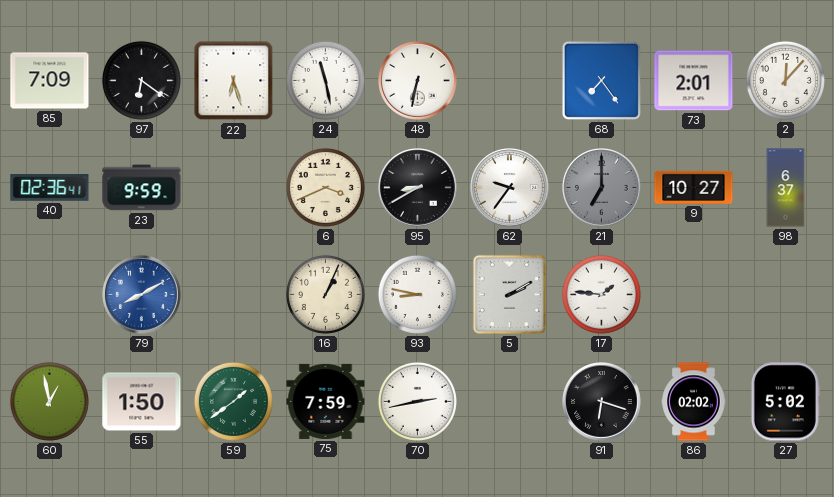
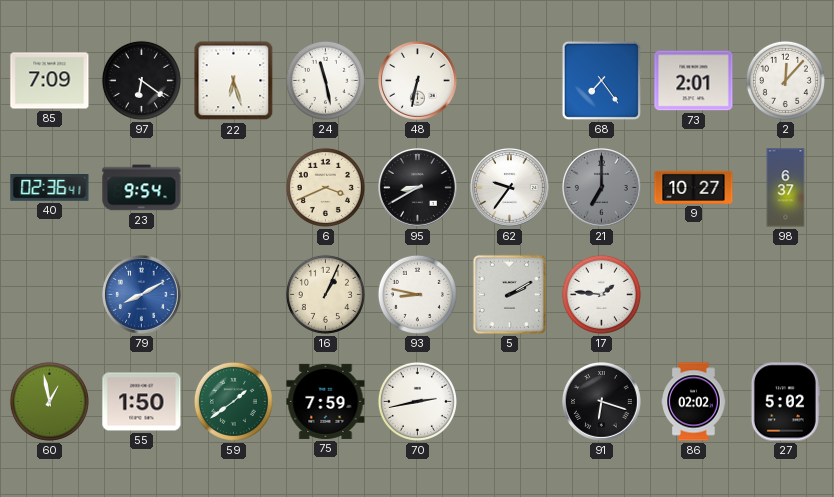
23: 9:59 -> 9:54
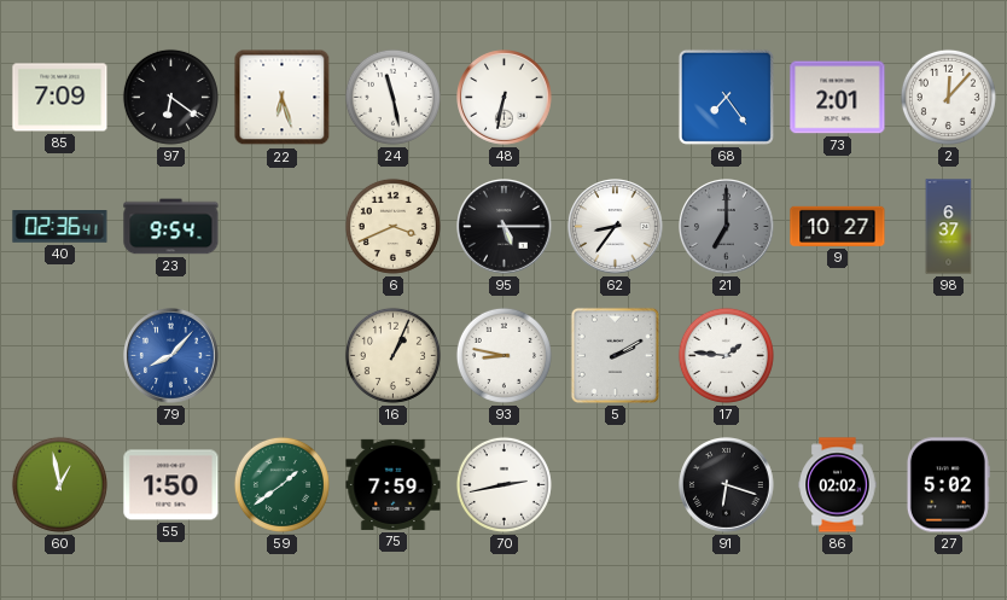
95: 8:40 -> 5:15
62: 9:36 -> 8:36
79: 8:10 -> 8:07
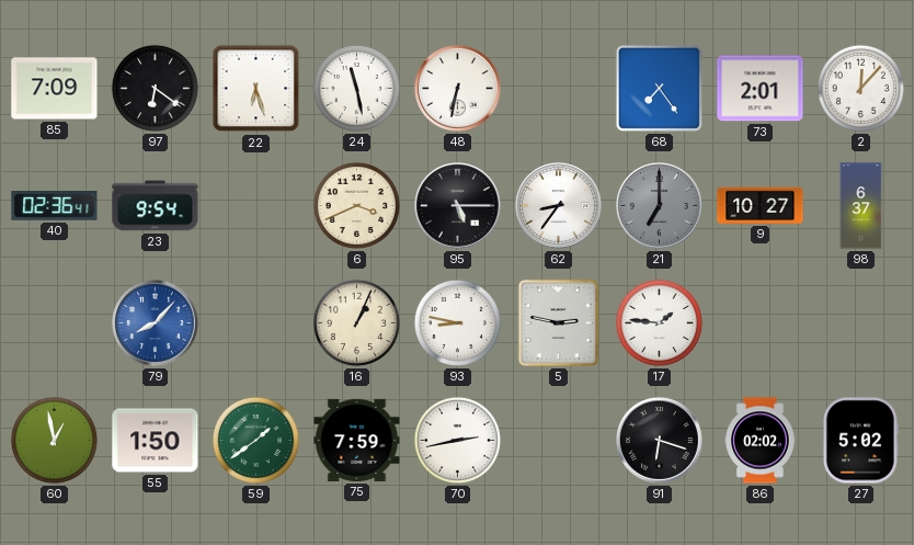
5: 2:10 -> 2:47
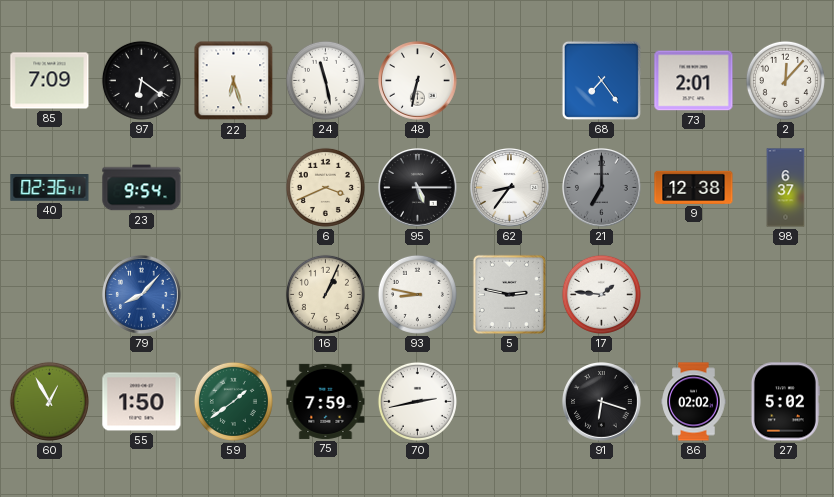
9: 10:27 -> 12:38
60: 12:58 -> 12:55
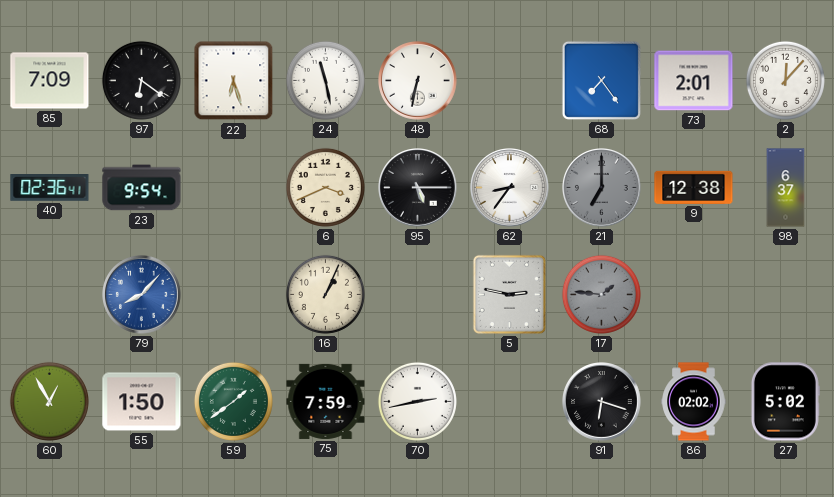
93: 8:47 -> none
17 dial: white -> grey
